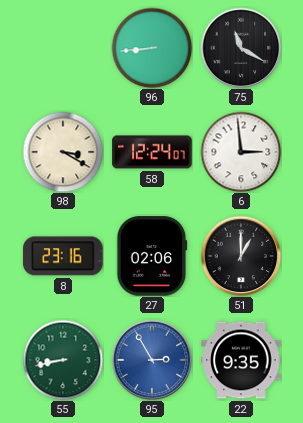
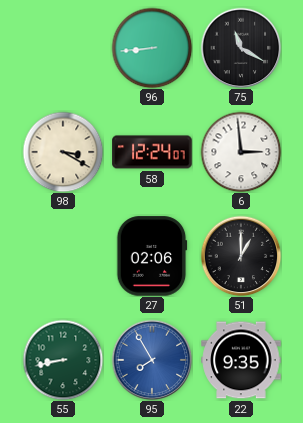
8: 23:16 -> none
95: 2:55 -> 7:55
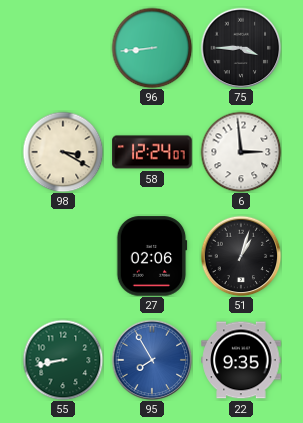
75: 11:20 -> 3:45
51: 1:00 -> 1:03
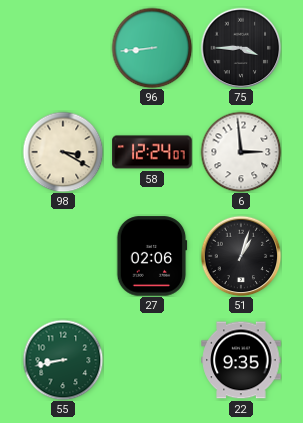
95: 7:55 -> none
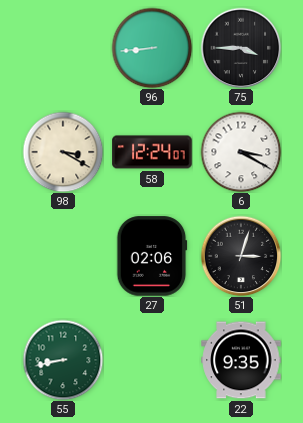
6: 2:59 -> 3:20
51: 1:03 -> 3:03
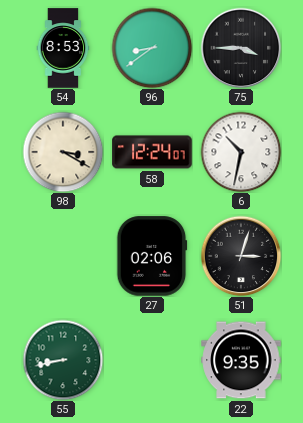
54: none -> 8:53
96: 8:44 -> 8:39
6: 3:20 -> 10:32
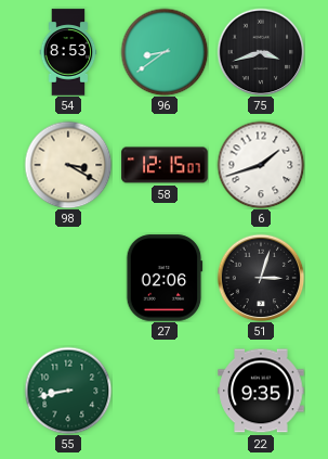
75: 3:45 -> 3:42
58: 12:24 -> 12:15
6: 10:32 -> 1:42
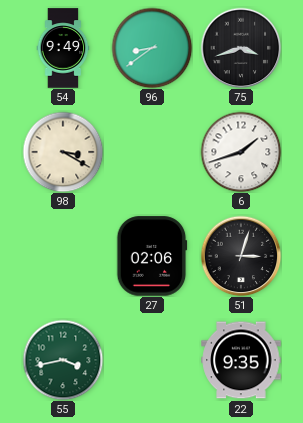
54: 8:53 -> 9:49
58: 12:15 -> none
55: 8:43 -> 3:43
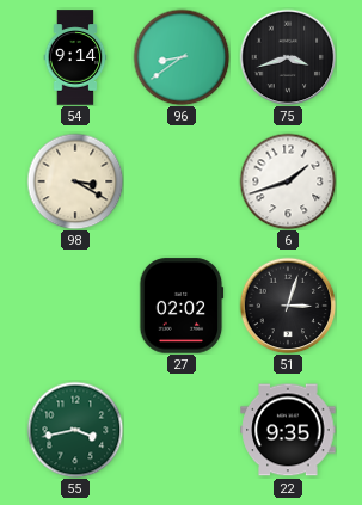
54: 9:49 -> 9:14
27: 02:06 -> 02:02
